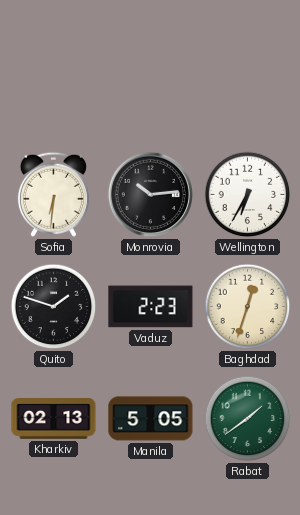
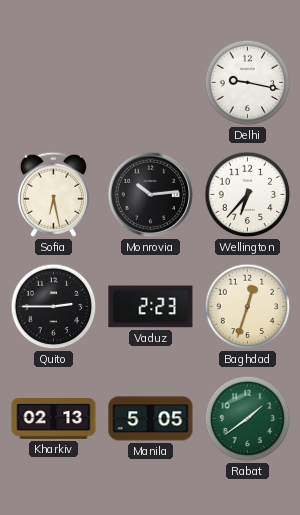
Delhi: none -> 9:17
Sofia: 6:31 -> 6:28
Wellington: 6:35 -> 6:37
Quito: 1:48 -> 2:45
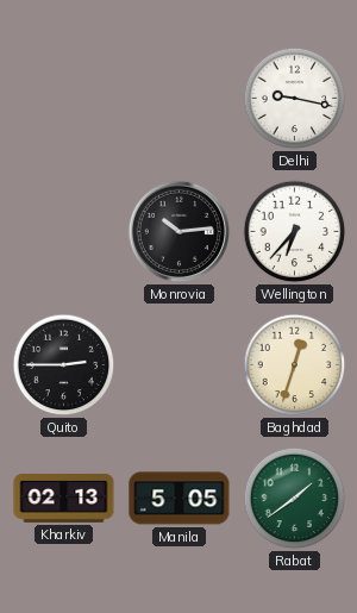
Sofia: 6:28 -> none
Vaduz: 2:23 -> none
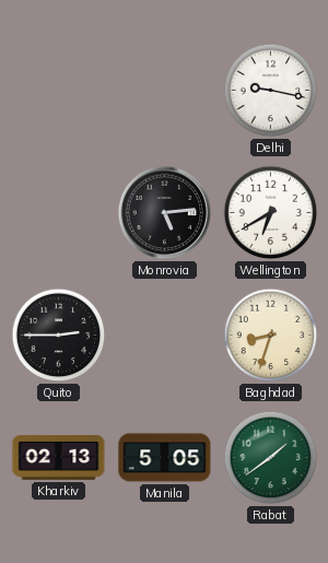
Monrovia: 10:14 -> 5:14
Wellington: 6:37 -> 6:40
Baghdad: 12:33 -> 8:33
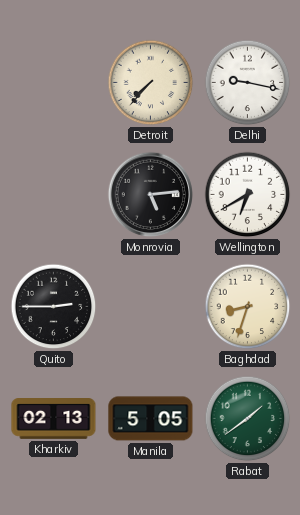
Detroit: none -> 7:37
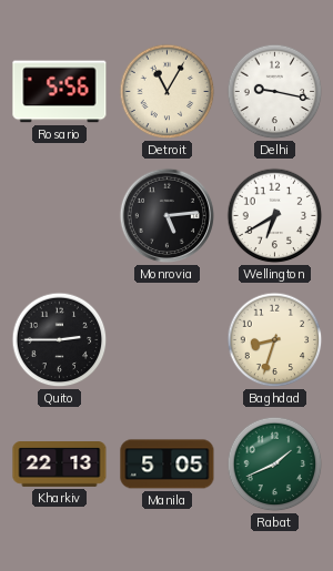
Rosario: none -> 5:56
Detroit: 7:37 -> 11:05
Kharkiv: 02:13 -> 22:13
Rabat: 1:39 -> 1:41
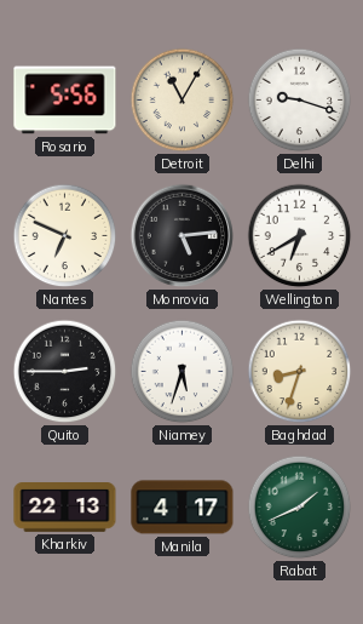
Delhi: 9:17 -> 9:18
Nantes: none -> 6:49
Niamey: none -> 5:33
Manila: 5:05 -> 4:17
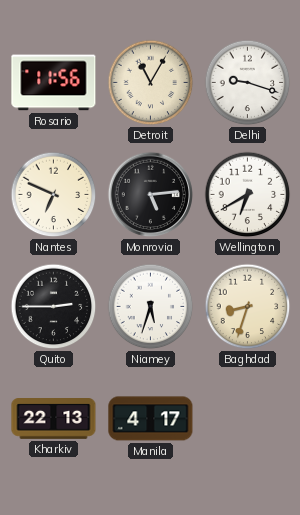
Rosario: 5:56 -> 11:56
Rabat: 1:41 -> none
